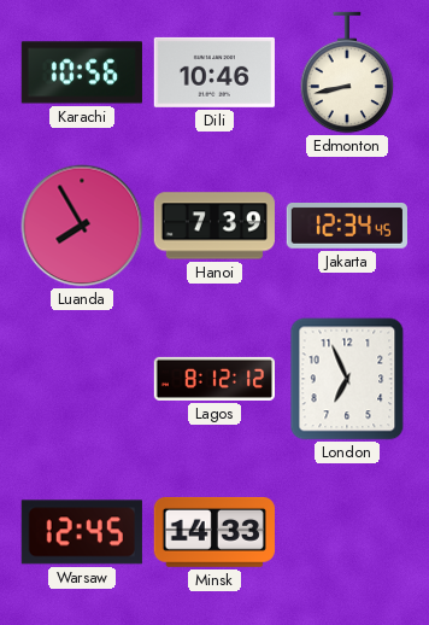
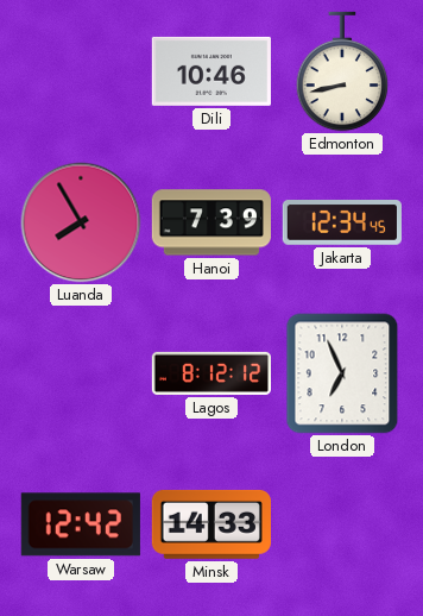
Karachi: 10:56 -> none
Warsaw: 12:45 -> 12:42
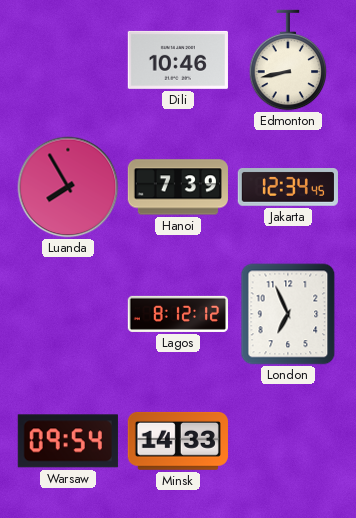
Warsaw: 12:42 -> 09:54
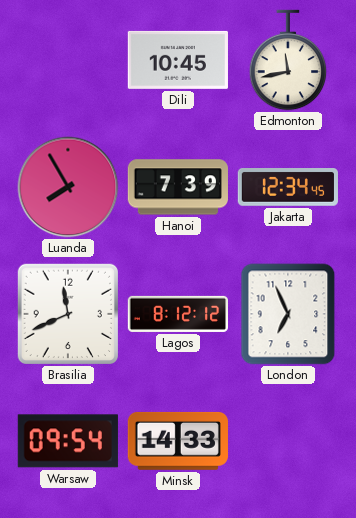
Dili: 10:46 -> 10:45
Edmonton: 8:43 -> 11:43
Brasilia: none -> 11:41
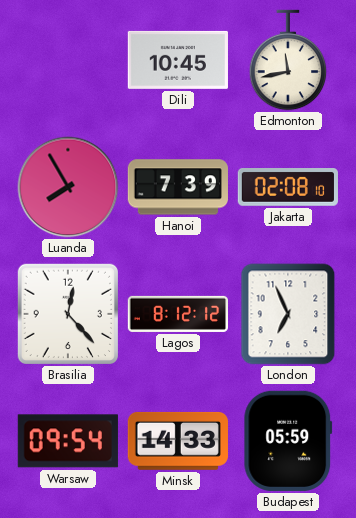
Jakarta: 12:34 -> 02:08
Brasilia: 11:41 -> 12:23
Budapest: none -> 05:59
